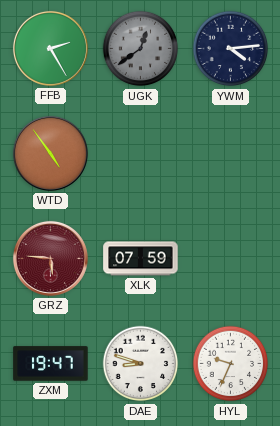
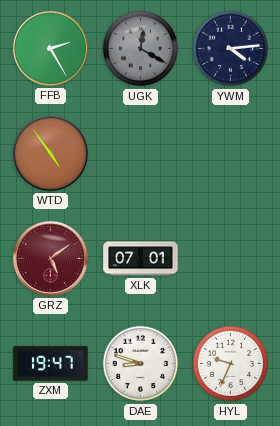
UGK: 12:39 -> 12:20
GRZ: 5:46 -> 5:09
XLK: 07:59 -> 07:01
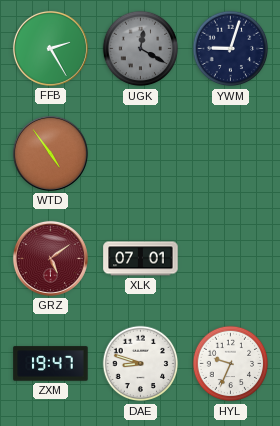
YWM: 4:14 -> 9:03
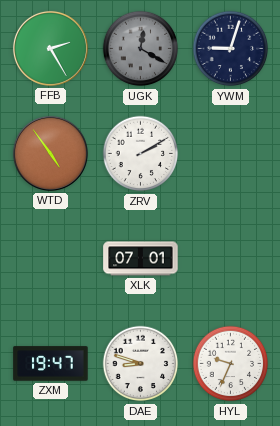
ZRV: none -> 2:10
GRZ: 5:09 -> none
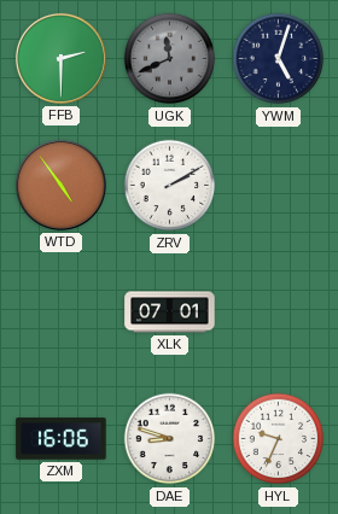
FFB: 2:25 -> 2:30
UGK: 12:20 -> 11:41
YWM: 9:03 -> 5:03
ZXM: 19:47 -> 16:06
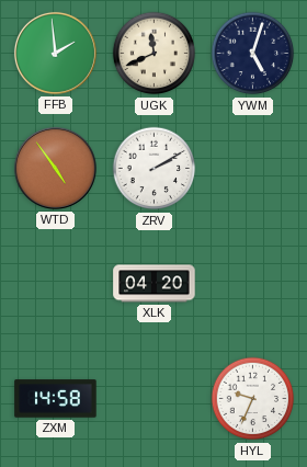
FFB: 2:30 -> 1:59
UGK dial: grey -> cream
XLK: 07:01 -> 04:20
ZXM: 16:06 -> 14:58
DAE: 8:48 -> none
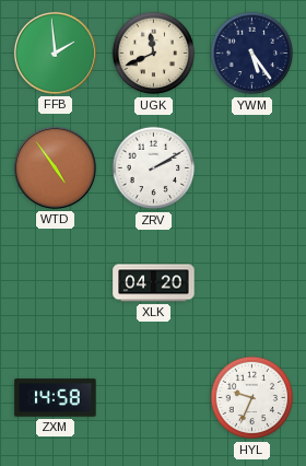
YWM: 5:03 -> 5:24
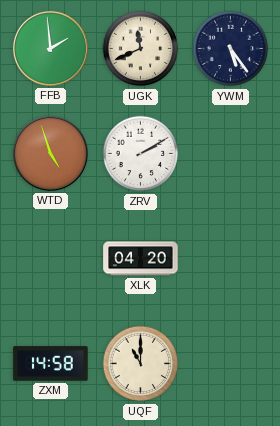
WTD: 4:54 -> 4:57
UQF: none -> 11:00
HYL: 9:34 -> none
